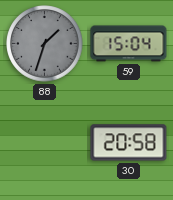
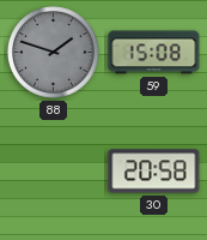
88: 1:33 -> 1:48
59: 15:04 -> 15:08
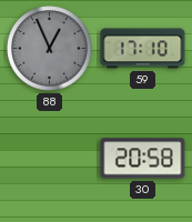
88: 1:48 -> 12:56
59: 15:08 -> 17:10
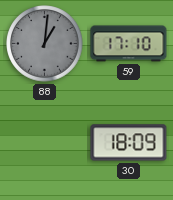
88: 12:56 -> 1:01
30: 20:58 -> 18:09
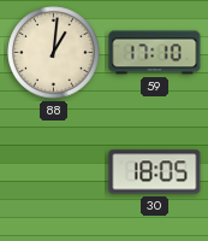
88 dial: grey -> cream
30: 18:09 -> 18:05
